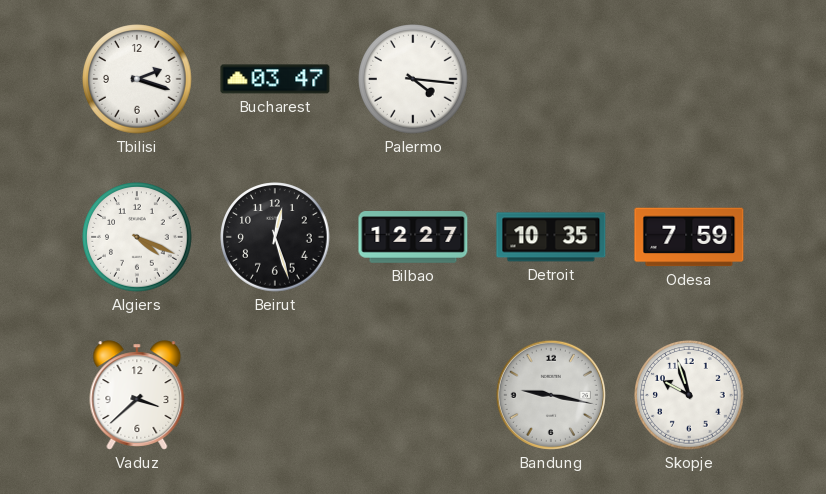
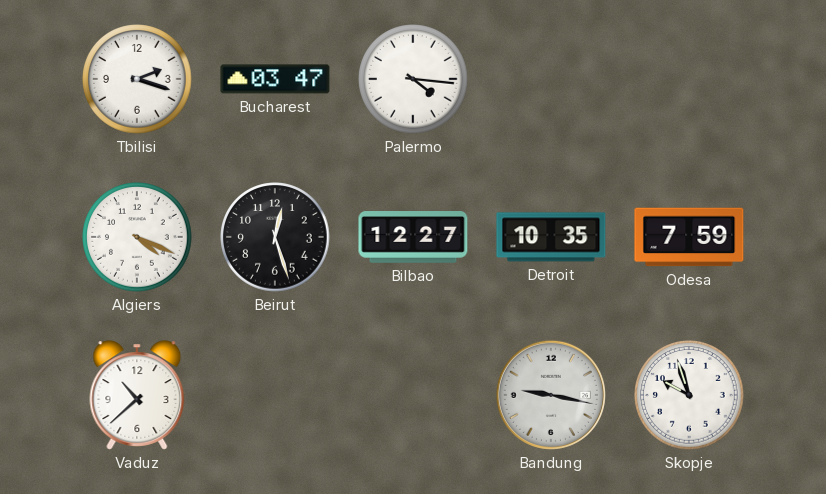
Vaduz: 3:38 -> 10:38
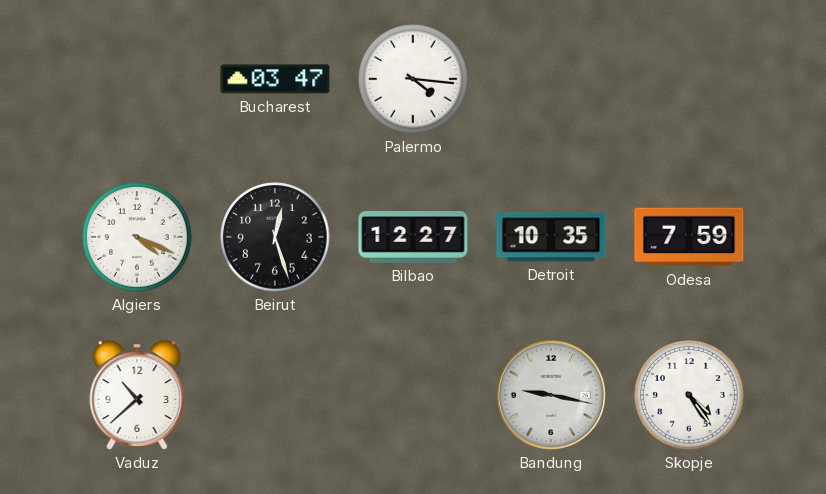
Tbilisi: 2:18 -> none
Skopje: 9:57 -> 4:24
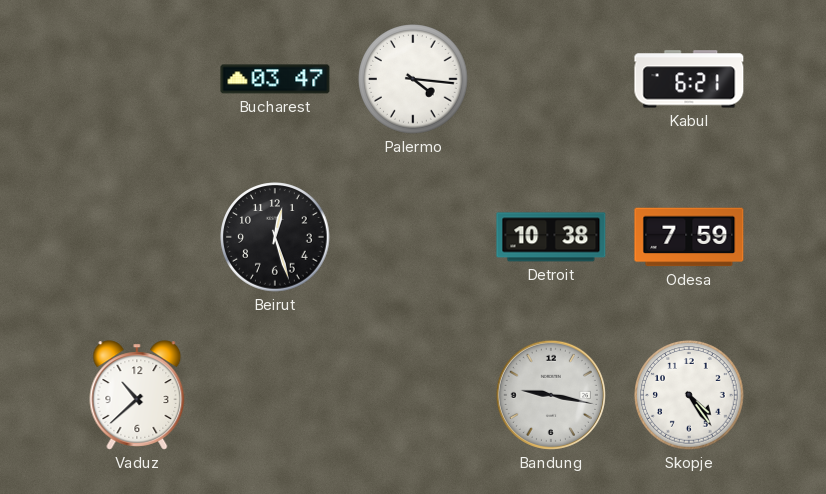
Kabul: none -> 6:21
Algiers: 4:19 -> none
Bilbao: 12:27 -> none
Detroit: 10:35 -> 10:38
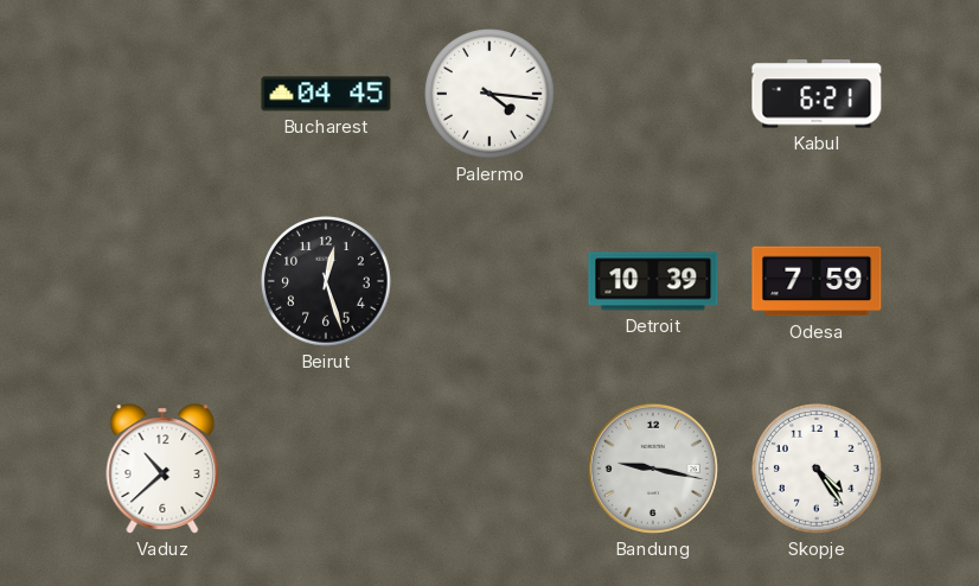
Bucharest: 03:47 -> 04:45
Detroit: 10:38 -> 10:39
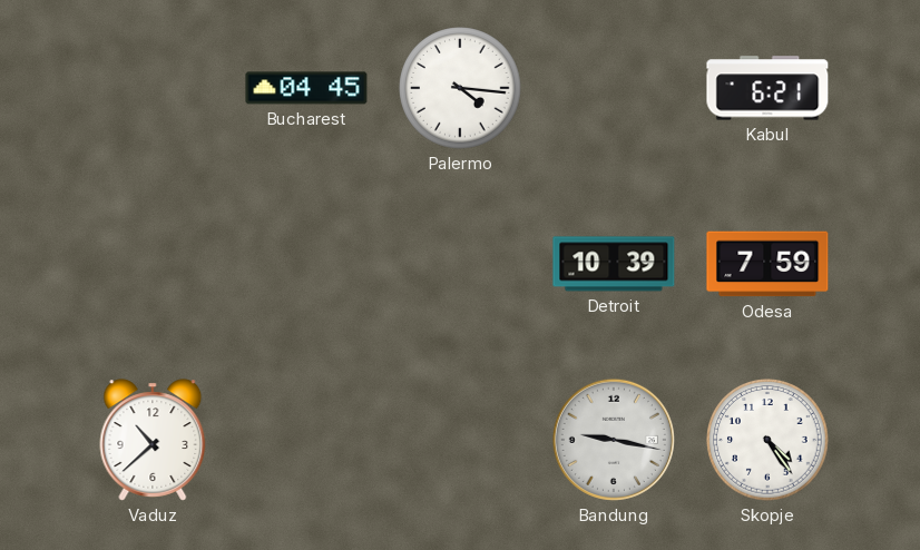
Beirut: 12:27 -> none
